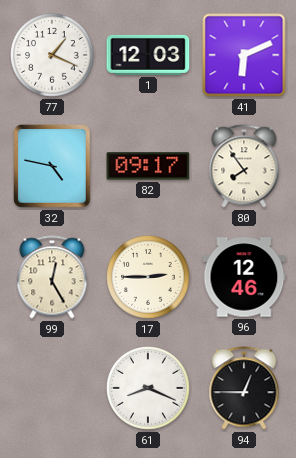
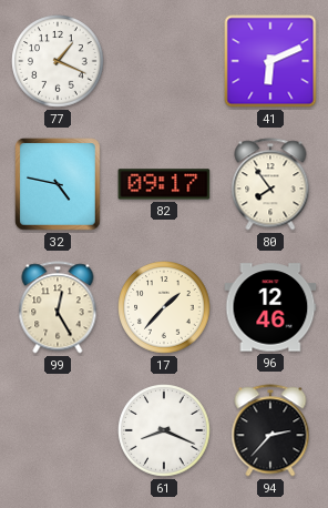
1: 12:03 -> none
17: 2:45 -> 1:37
94: 12:45 -> 2:37
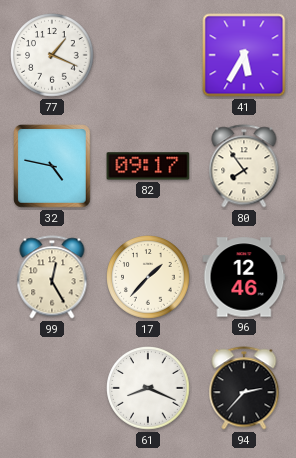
41: 6:11 -> 5:35
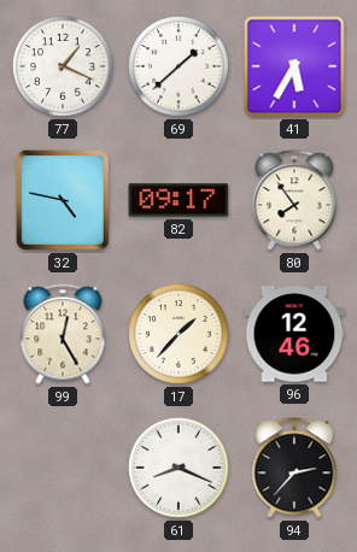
69: none -> 1:38
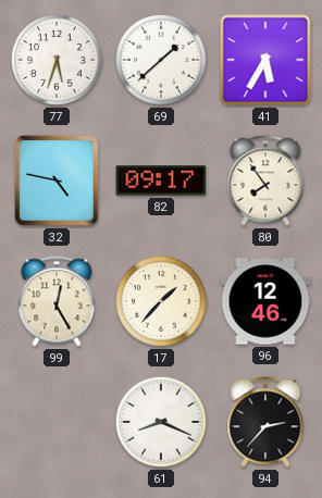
77: 1:19 -> 5:33
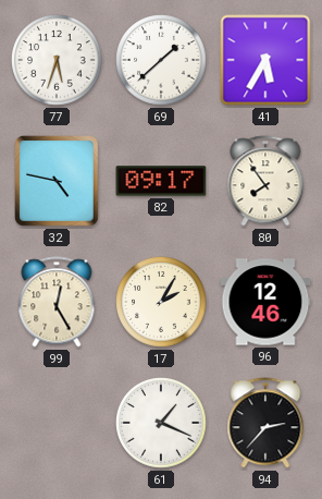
17: 1:37 -> 2:05
61: 8:19 -> 1:19
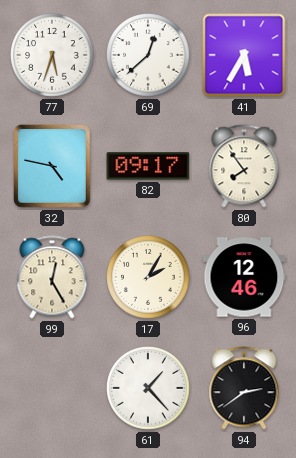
69: 1:38 -> 12:38
61: 1:19 -> 1:23
94: 2:37 -> 2:39
